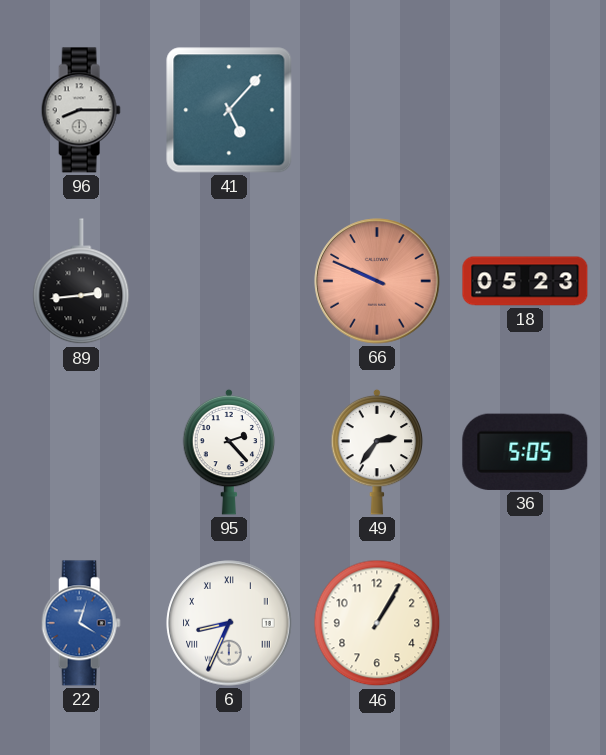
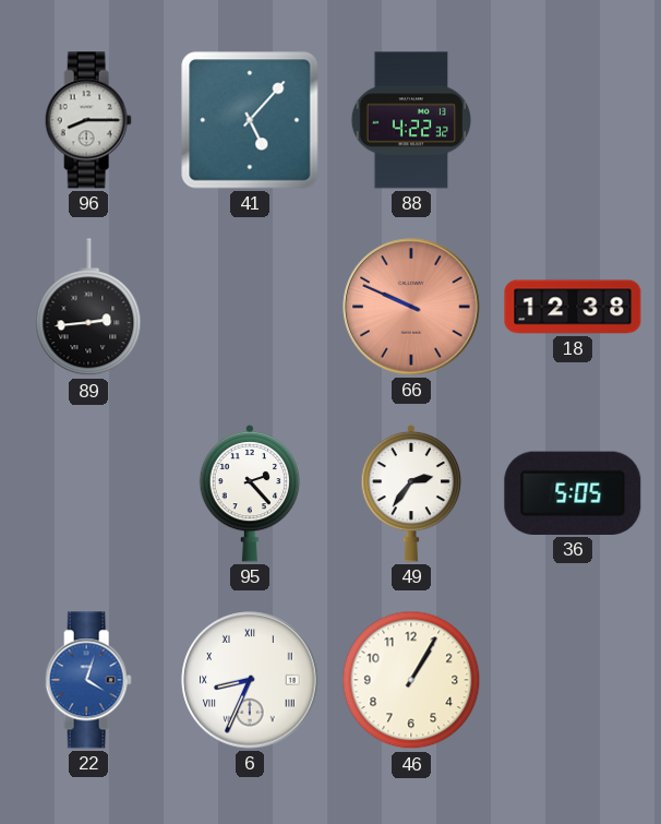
88: none -> 4:22
18: 05:23 -> 12:38
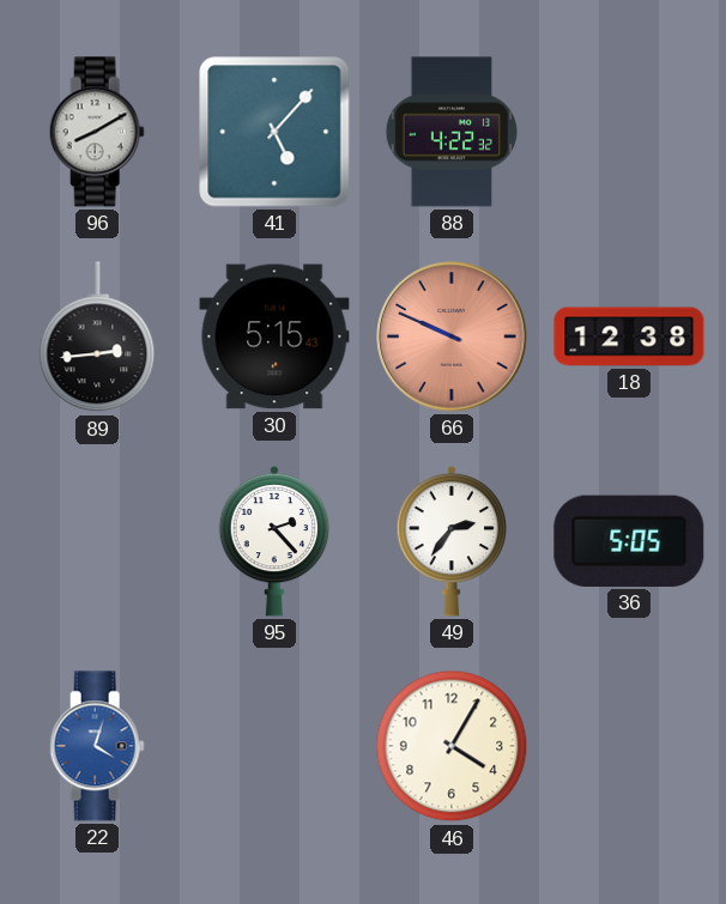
96: 8:15 -> 8:10
30: none -> 5:15
6: 8:34 -> none
46: 1:05 -> 4:05
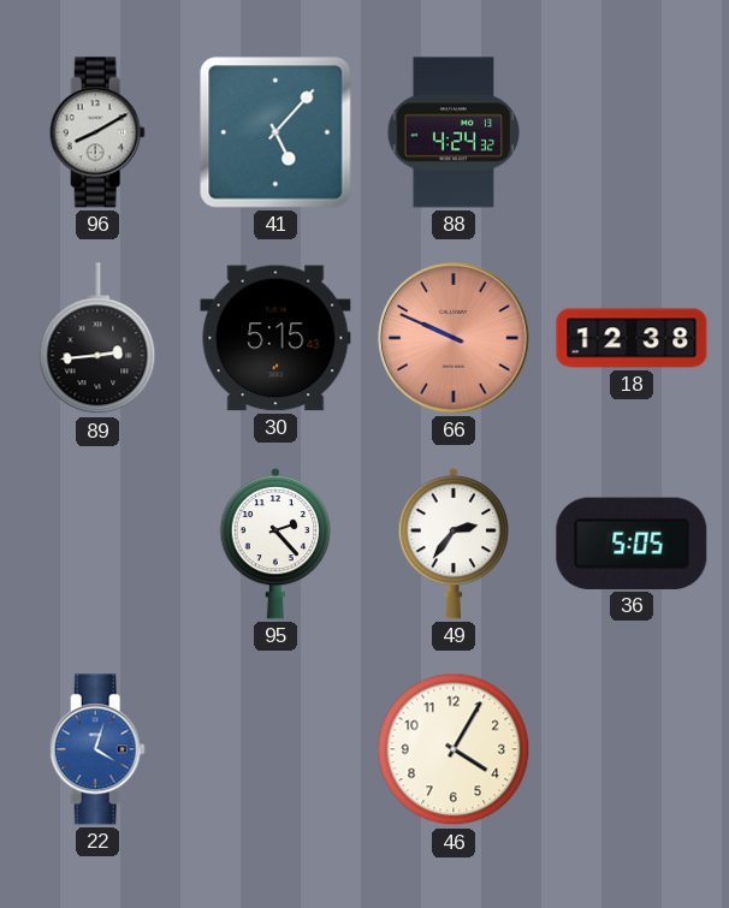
88: 4:22 -> 4:24
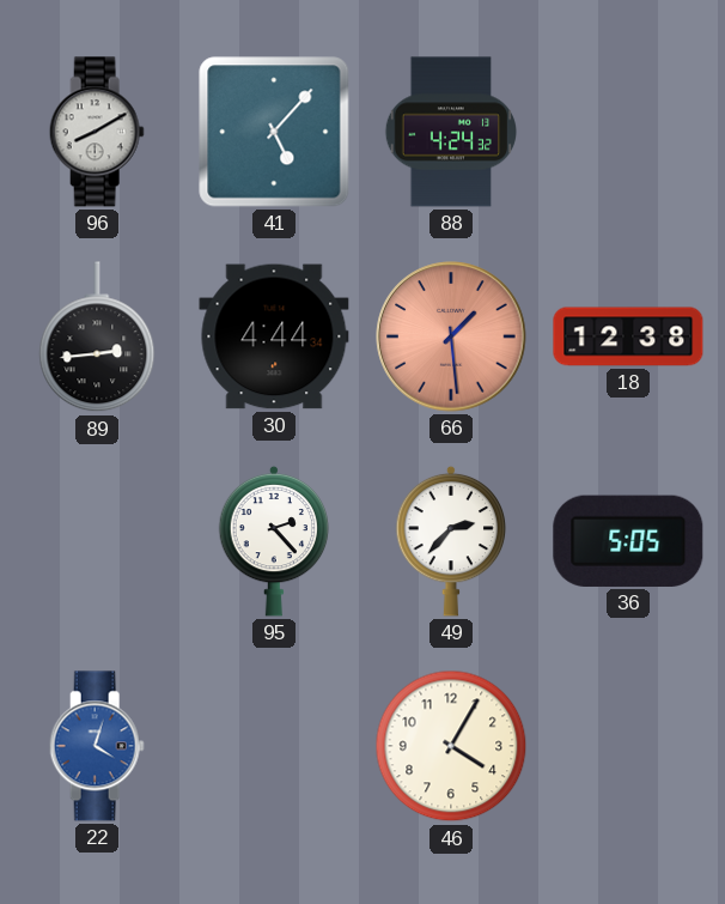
30: 5:15 -> 4:44
66: 9:49 -> 1:29
49: 2:36 -> 2:37
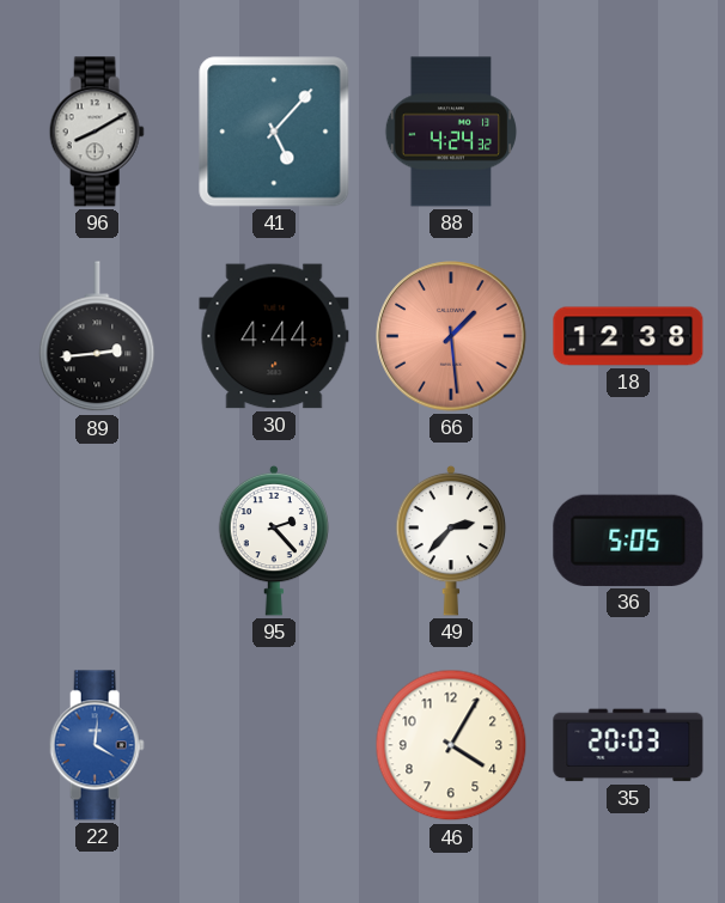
22: 4:03 -> 4:01
35: none -> 20:03
